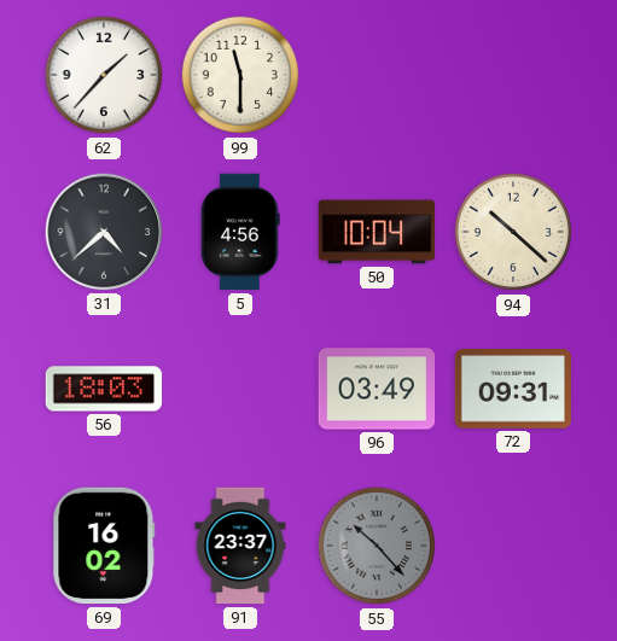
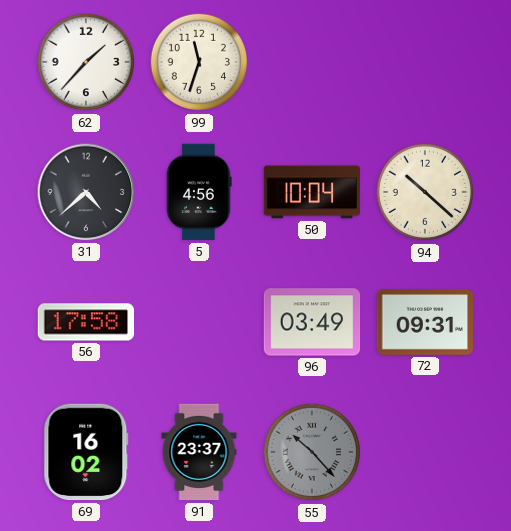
99: 11:30 -> 11:33
56: 18:03 -> 17:58
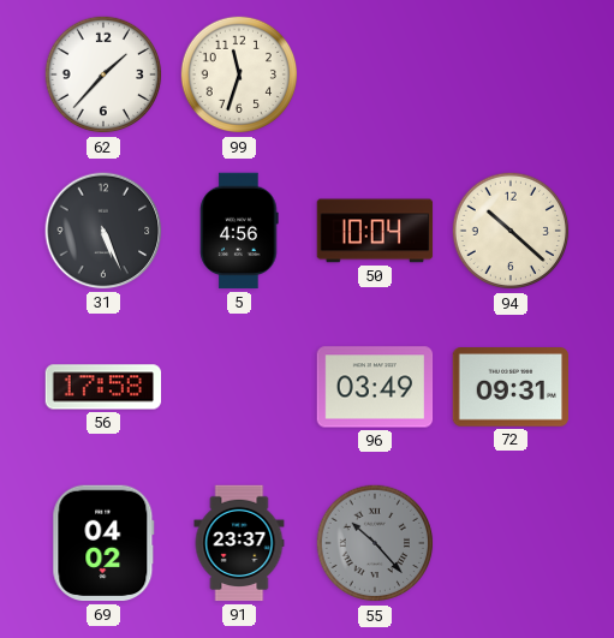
31: 4:38 -> 5:26
69: 16:02 -> 04:02
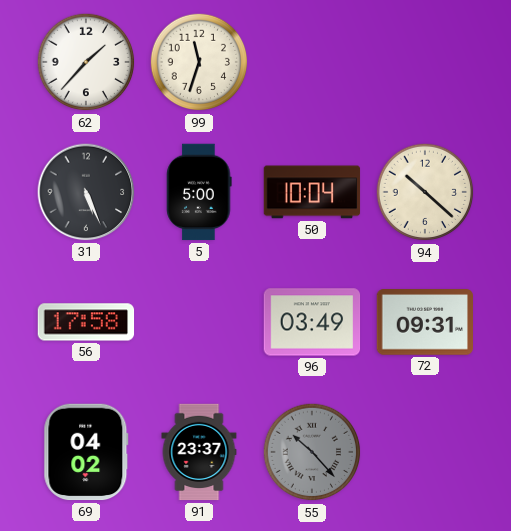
5: 4:56 -> 5:00
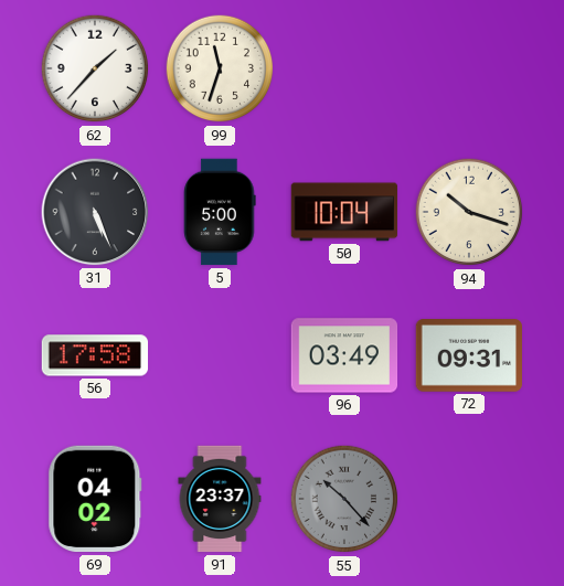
94: 10:22 -> 10:18
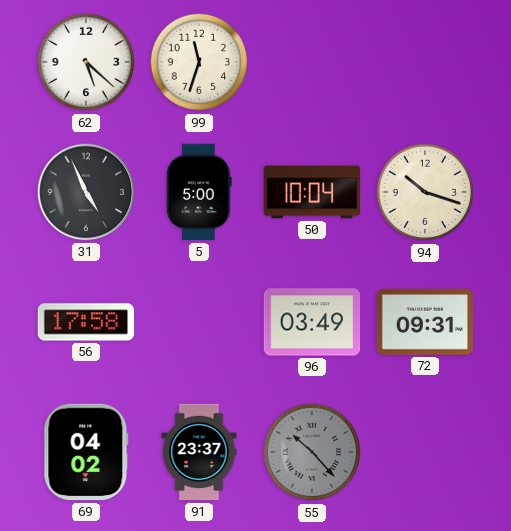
62: 1:37 -> 5:22
31: 5:26 -> 4:56
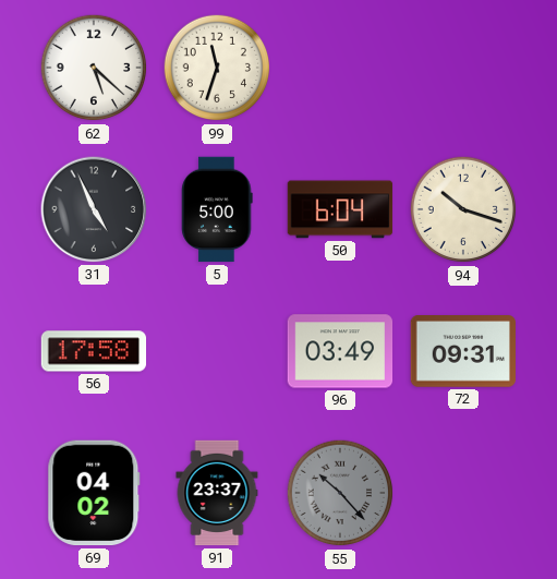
50: 10:04 -> 6:04
